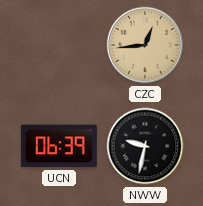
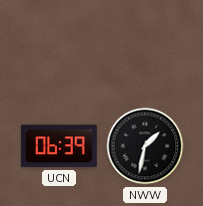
CZC: 12:44 -> none
NWW: 9:32 -> 1:32
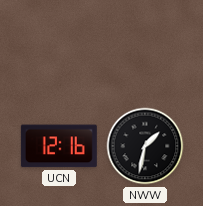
UCN: 06:39 -> 12:16
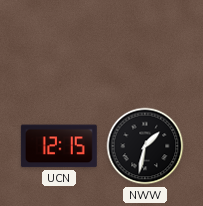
UCN: 12:16 -> 12:15
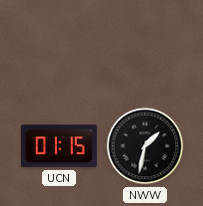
UCN: 12:15 -> 01:15
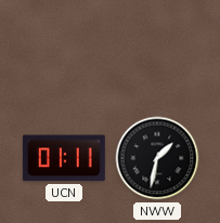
UCN: 01:15 -> 01:11
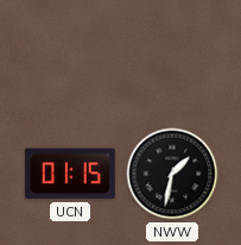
UCN: 01:11 -> 01:15
